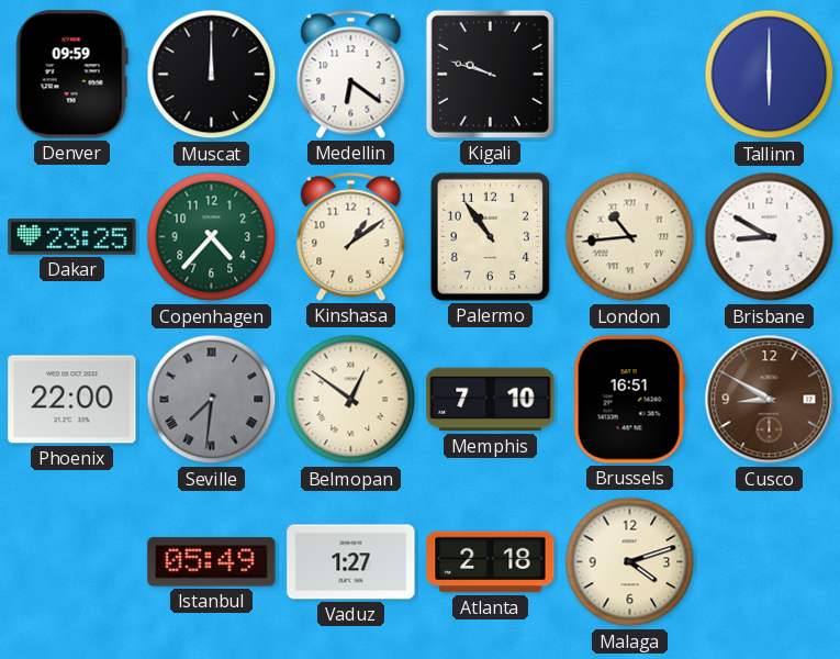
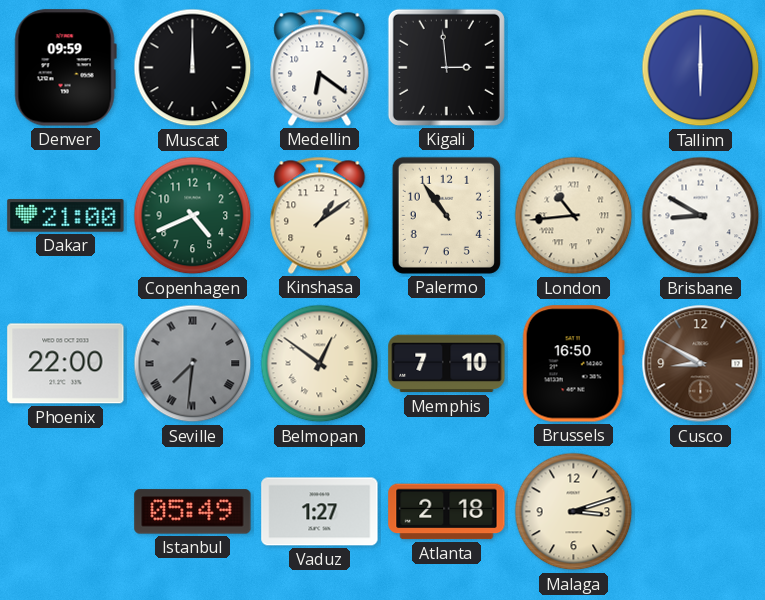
Kigali: 9:48 -> 2:59
Dakar: 23:25 -> 21:00
Copenhagen: 4:37 -> 4:41
Brussels: 16:51 -> 16:50
Malaga: 4:12 -> 3:12
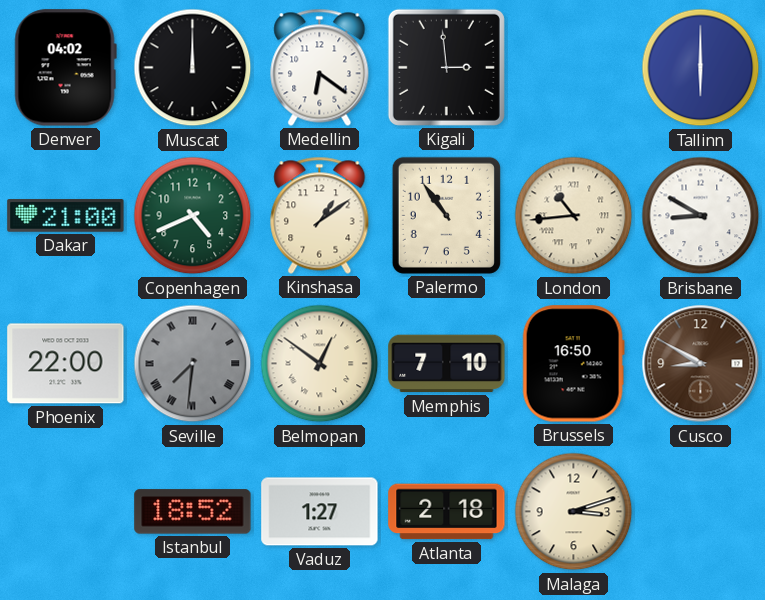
Denver: 09:59 -> 04:02
Istanbul: 05:49 -> 18:52
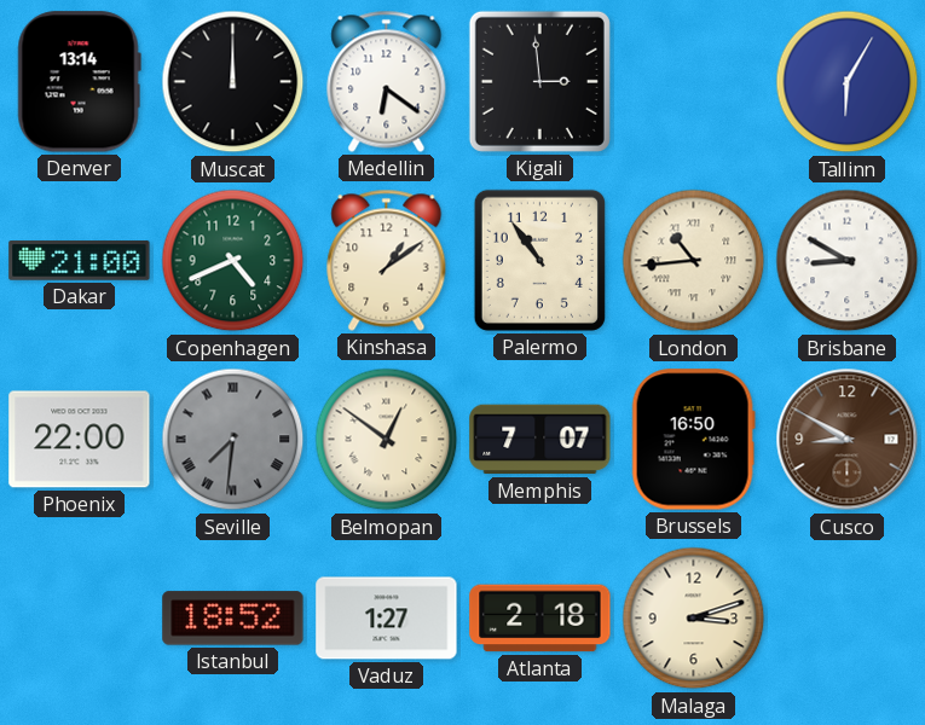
Denver: 04:02 -> 13:14
Tallinn: 6:00 -> 6:05
Memphis: 7:10 -> 7:07
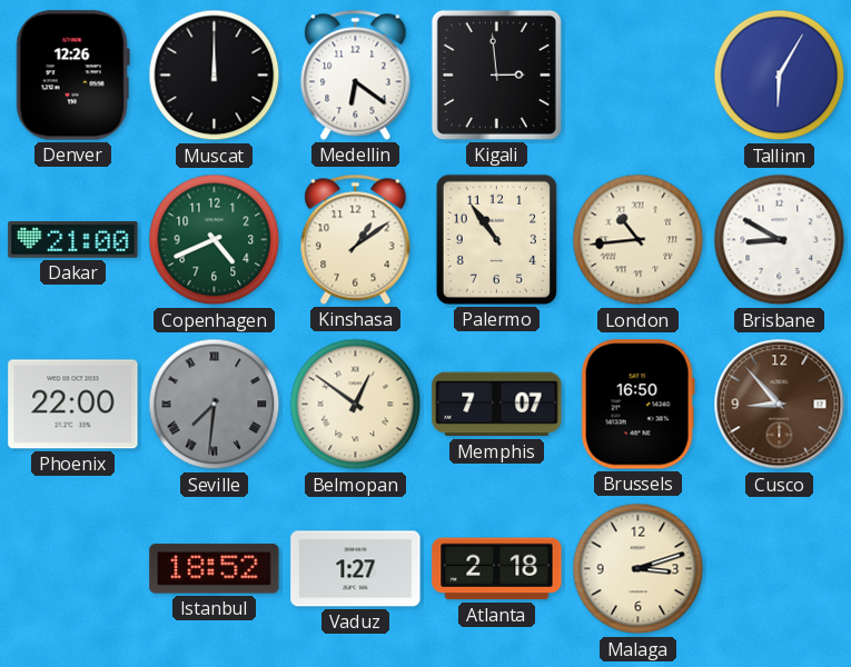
Denver: 13:14 -> 12:26
Cusco: 8:50 -> 8:53
